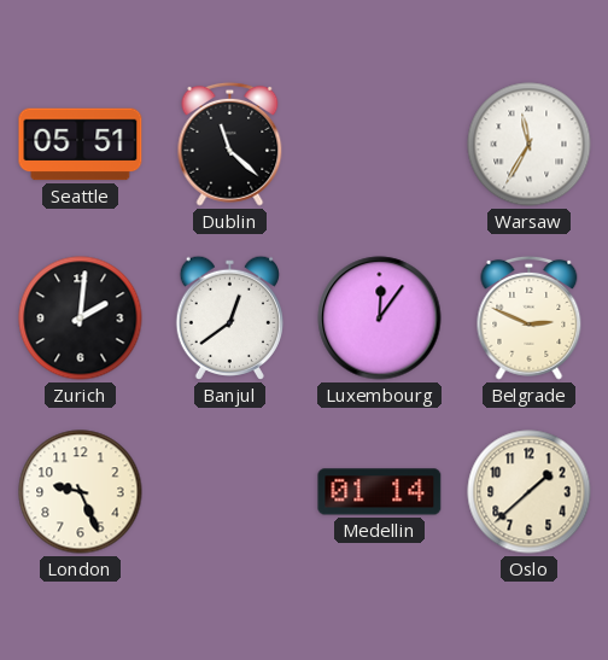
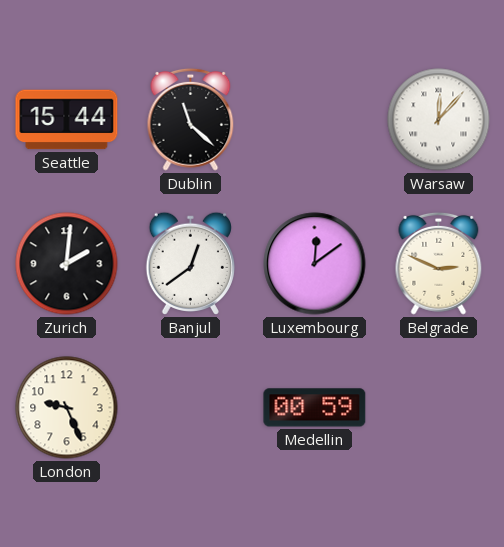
Seattle: 05:51 -> 15:44
Warsaw: 11:35 -> 12:07
Luxembourg: 12:06 -> 12:09
Medellin: 01:14 -> 00:59
Oslo: 1:38 -> none
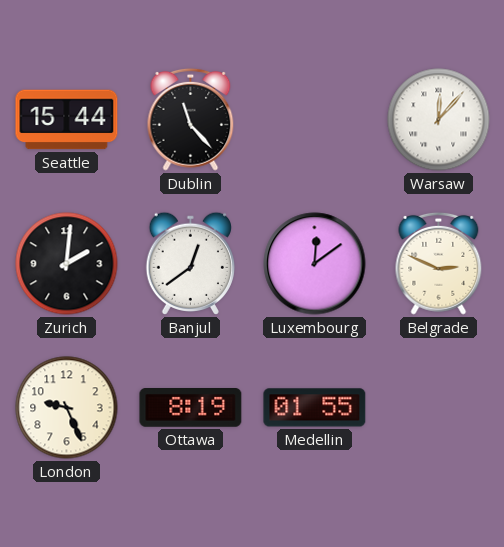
Dublin: 11:22 -> 11:23
Ottawa: none -> 8:19
Medellin: 00:59 -> 01:55
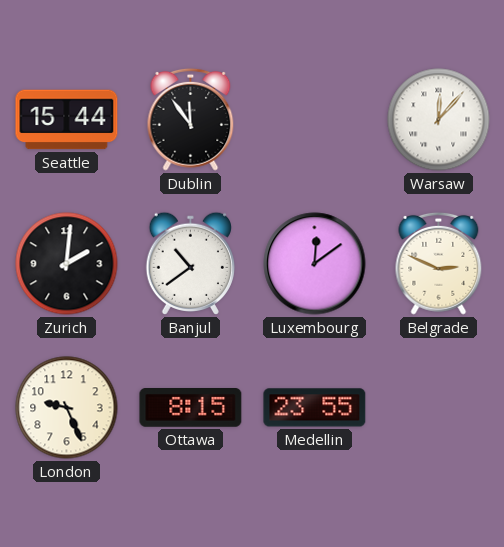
Dublin: 11:23 -> 11:54
Banjul: 12:39 -> 10:39
Ottawa: 8:19 -> 8:15
Medellin: 01:55 -> 23:55
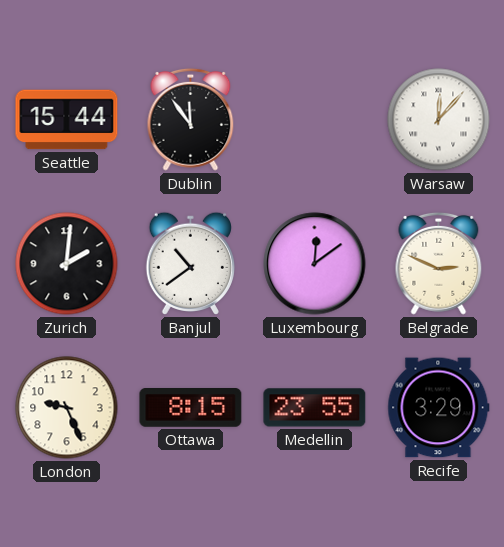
Recife: none -> 3:29
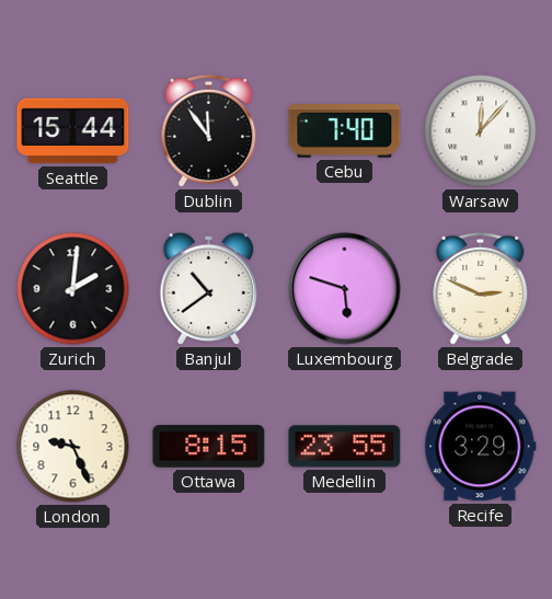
Cebu: none -> 7:40
Luxembourg: 12:09 -> 5:48
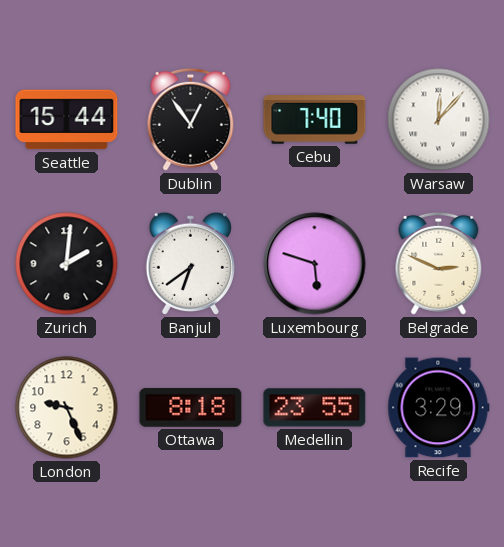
Dublin: 11:54 -> 12:54
Banjul: 10:39 -> 6:39
Ottawa: 8:15 -> 8:18
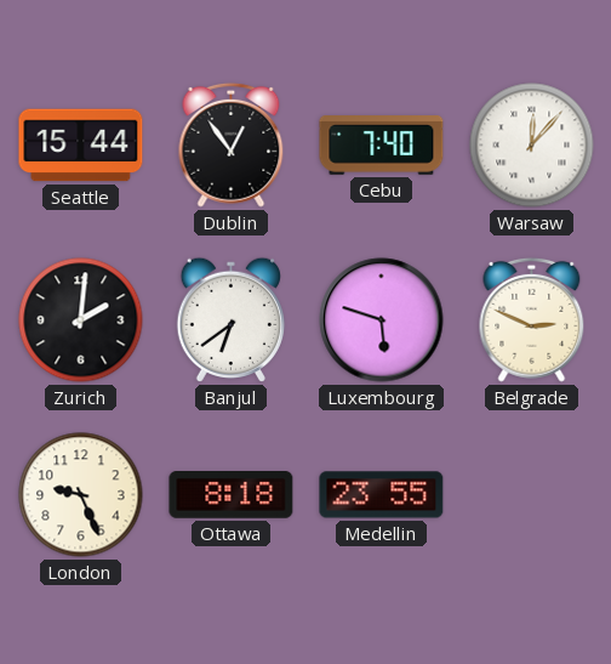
Recife: 3:29 -> none
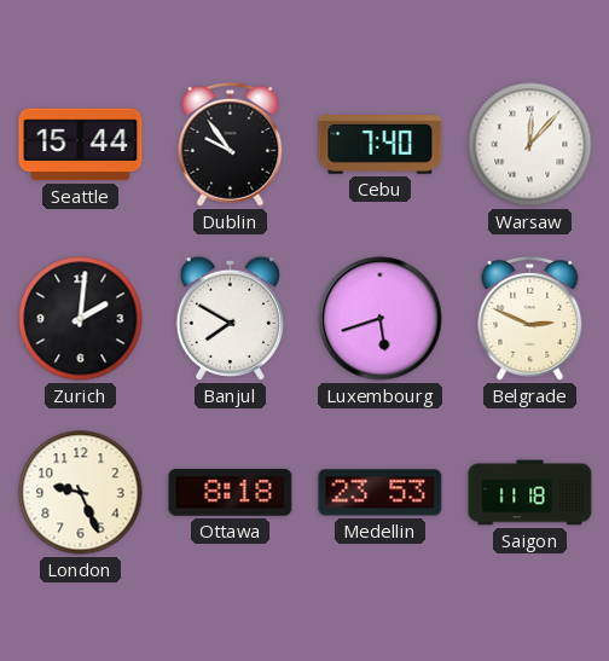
Dublin: 12:54 -> 9:54
Banjul: 6:39 -> 7:50
Luxembourg: 5:48 -> 5:42
Medellin: 23:55 -> 23:53
Saigon: none -> 11:18
